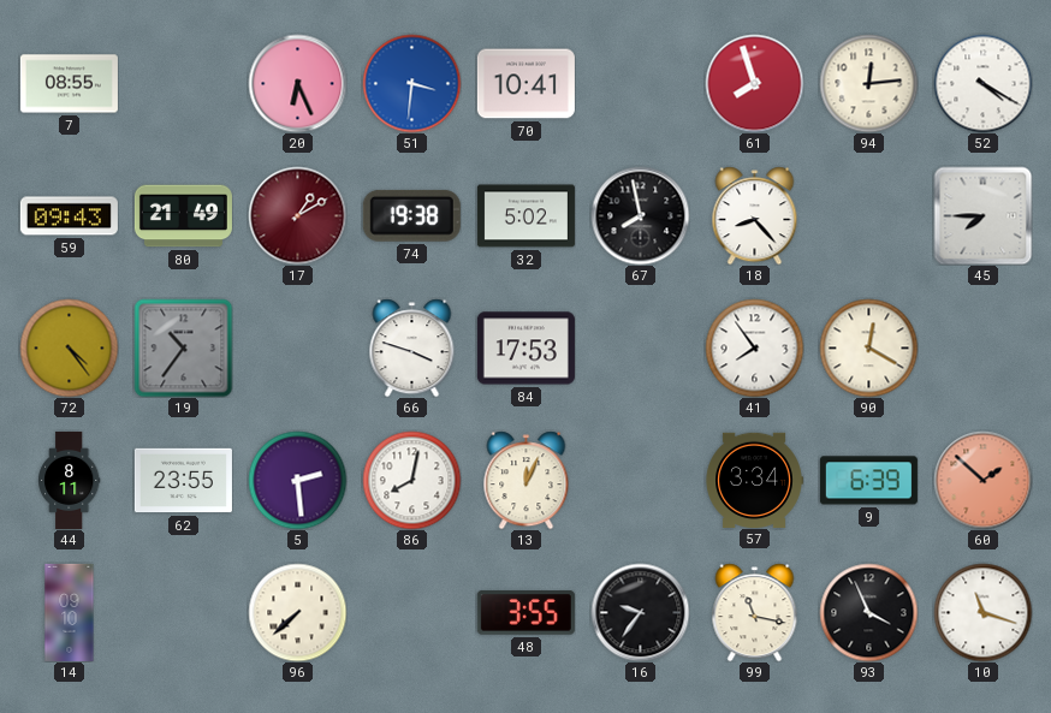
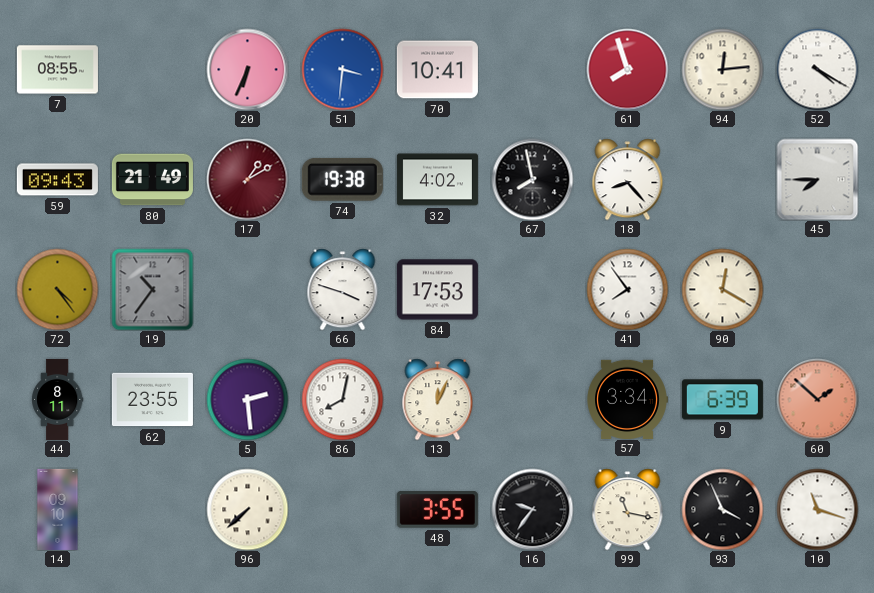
20: 6:26 -> 6:34
32: 5:02 -> 4:02
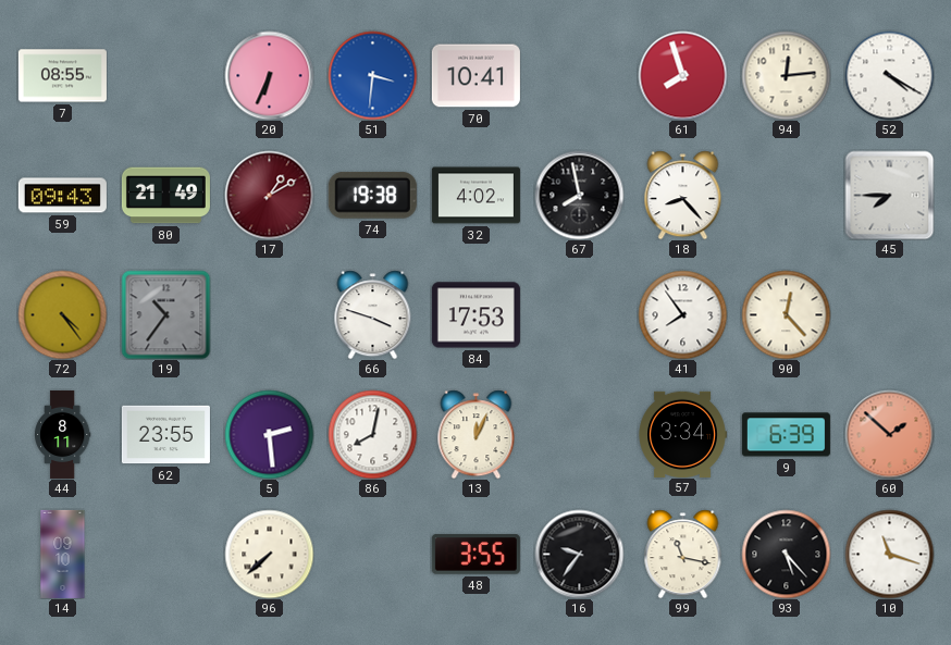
90: 12:20 -> 12:23
93: 3:56 -> 5:23
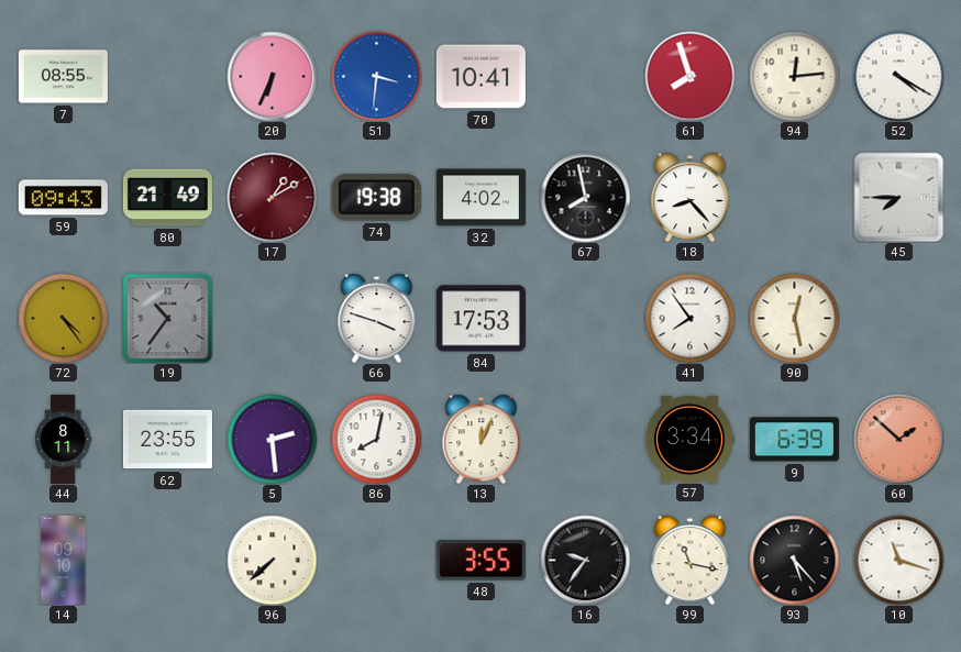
90: 12:23 -> 12:28
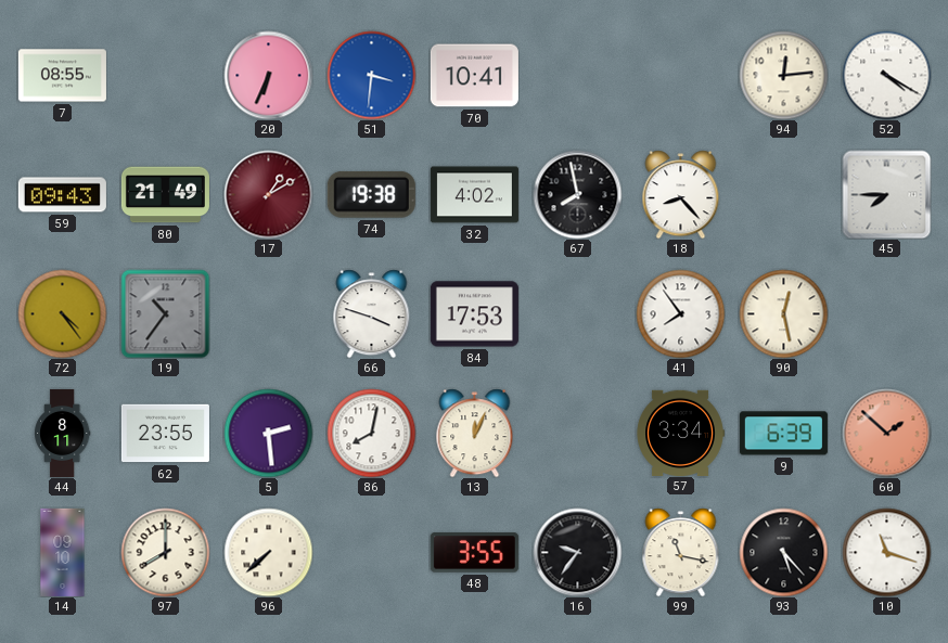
61: 7:57 -> none
97: none -> 8:00
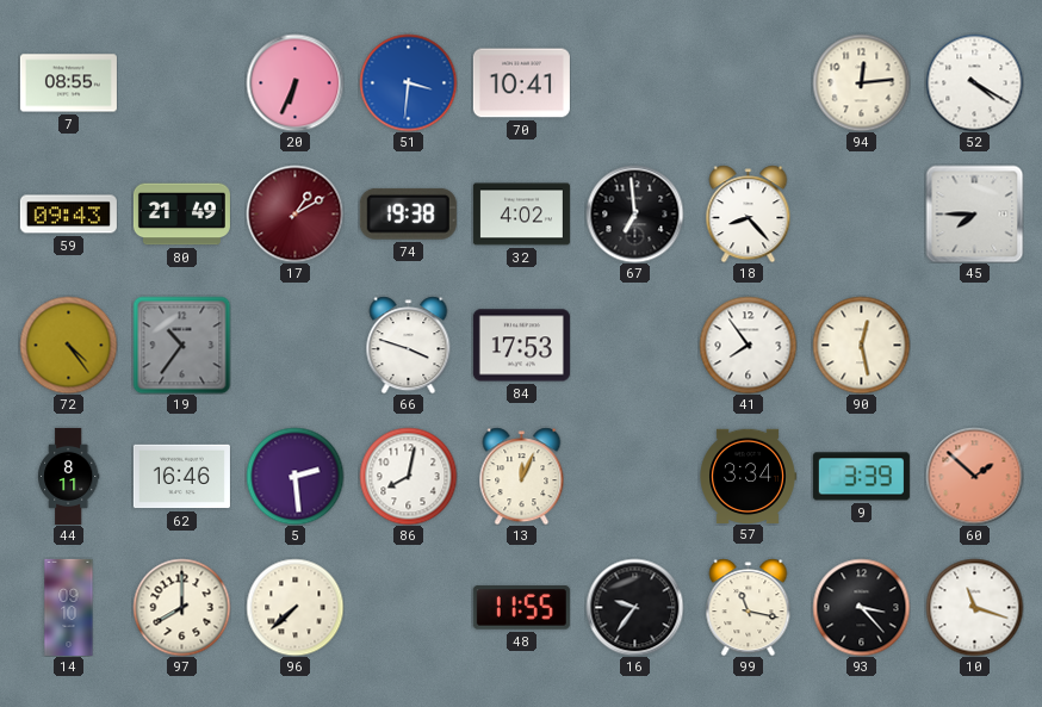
67: 7:58 -> 6:59
62: 23:55 -> 16:46
9: 6:39 -> 3:39
48: 3:55 -> 11:55
93: 5:23 -> 3:23
